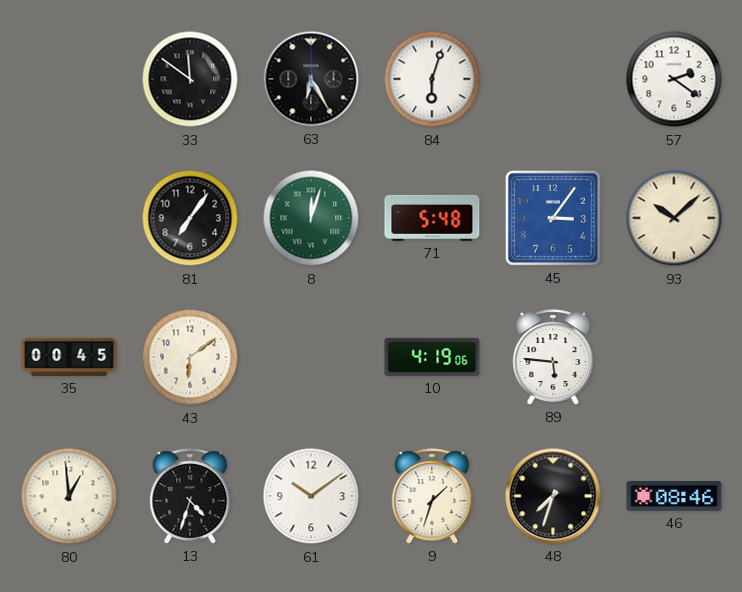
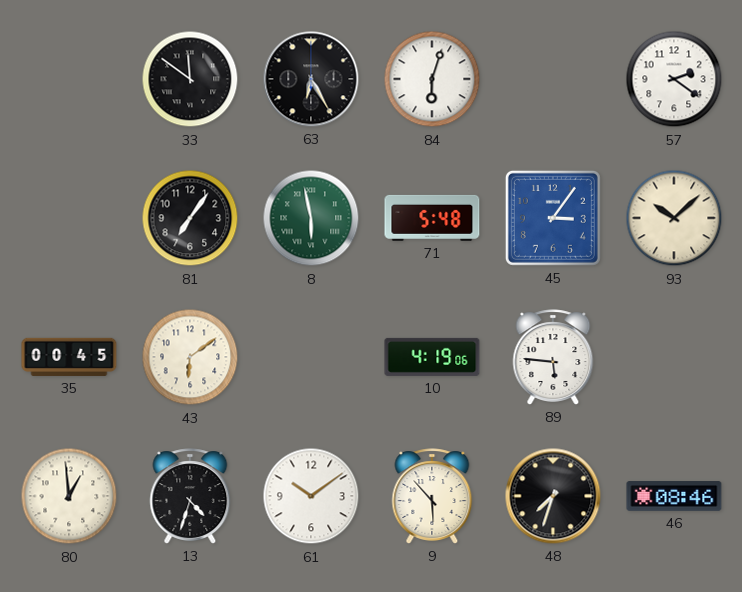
8: 12:03 -> 5:58
9: 1:33 -> 5:53
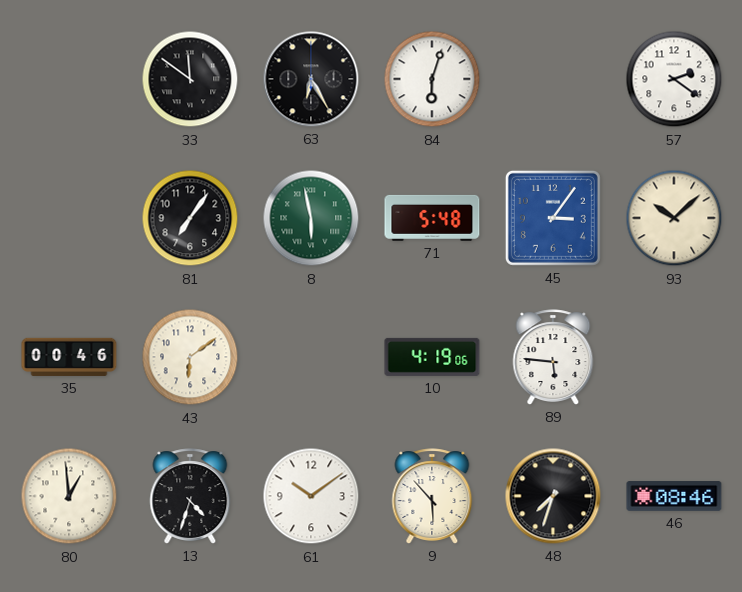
35: 00:45 -> 00:46
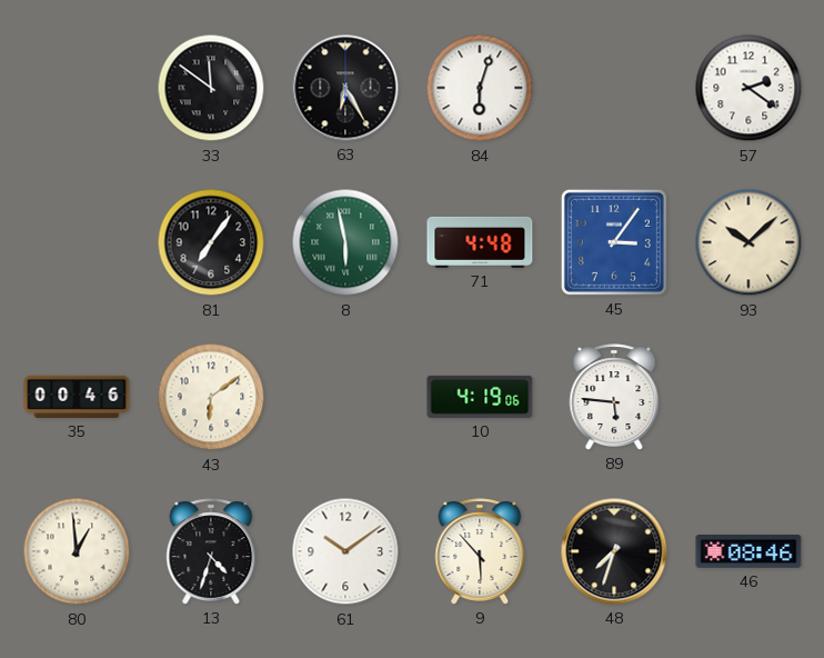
71: 5:48 -> 4:48
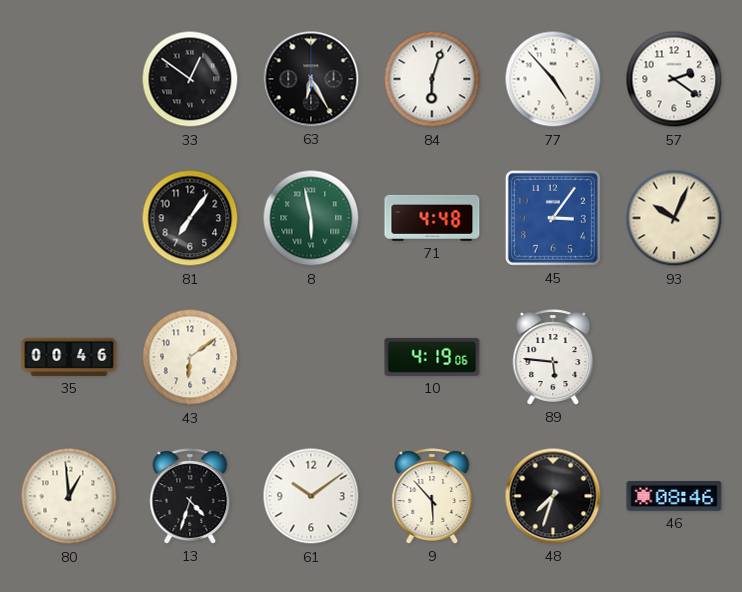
33: 11:51 -> 12:51
77: none -> 4:53
93: 10:08 -> 10:04
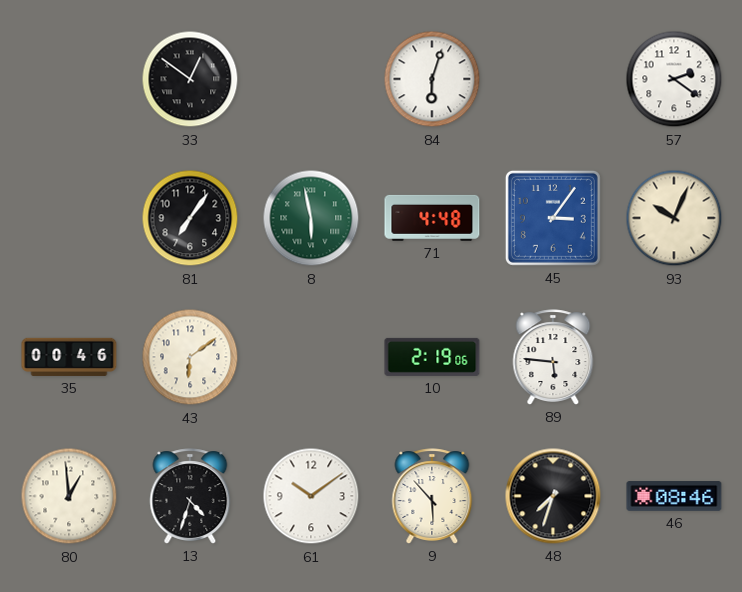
63: 6:25 -> none
77: 4:53 -> none
10: 4:19 -> 2:19
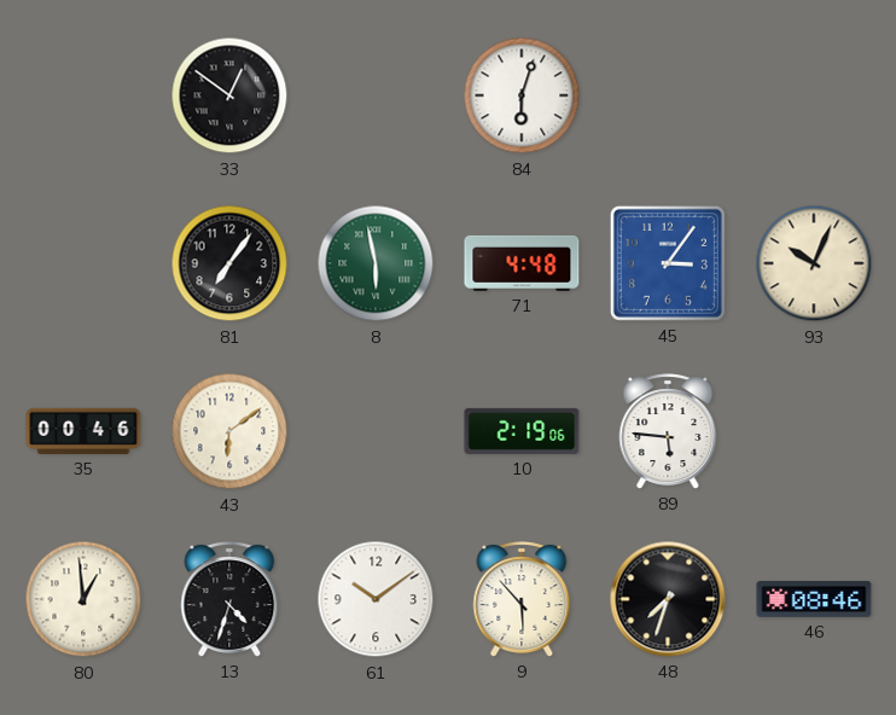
57: 2:21 -> none
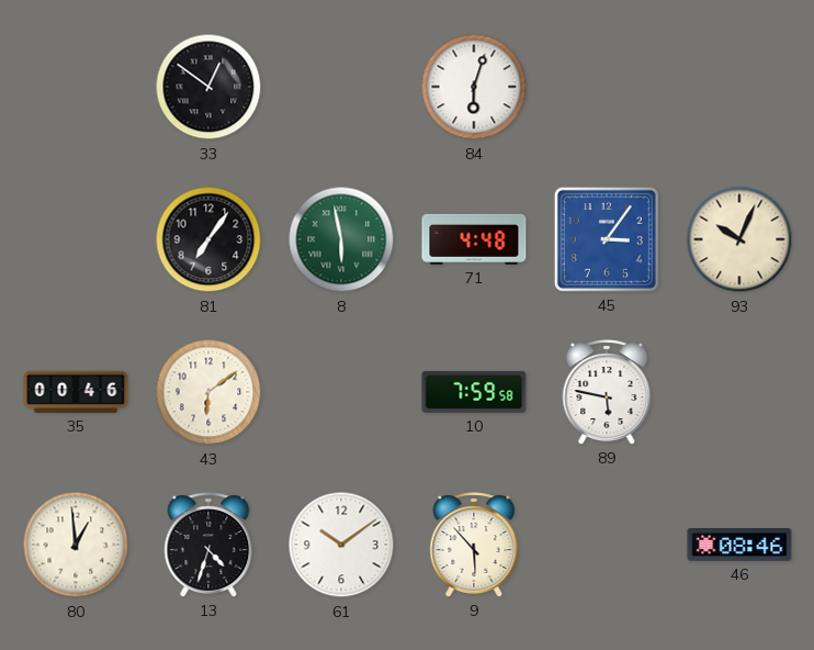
10: 2:19 -> 7:59
89: 5:46 -> 5:47
48: 7:33 -> none
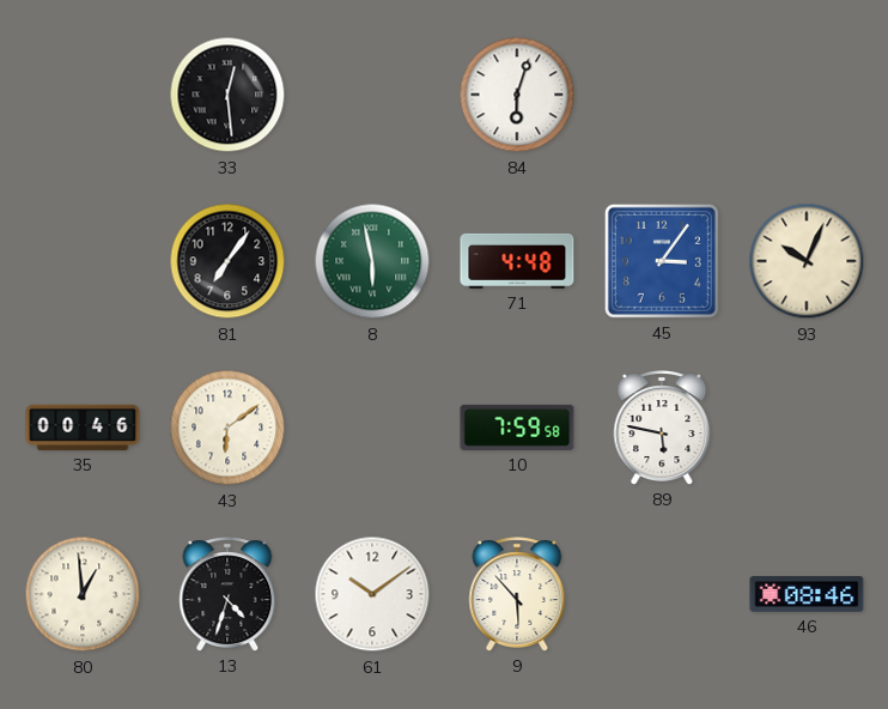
33: 12:51 -> 12:29
